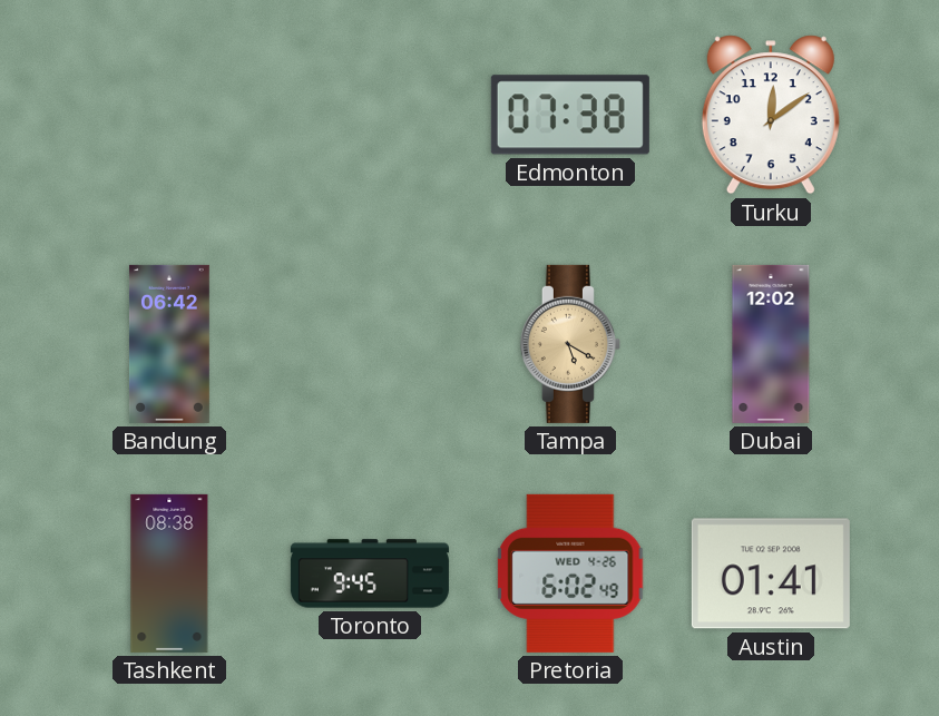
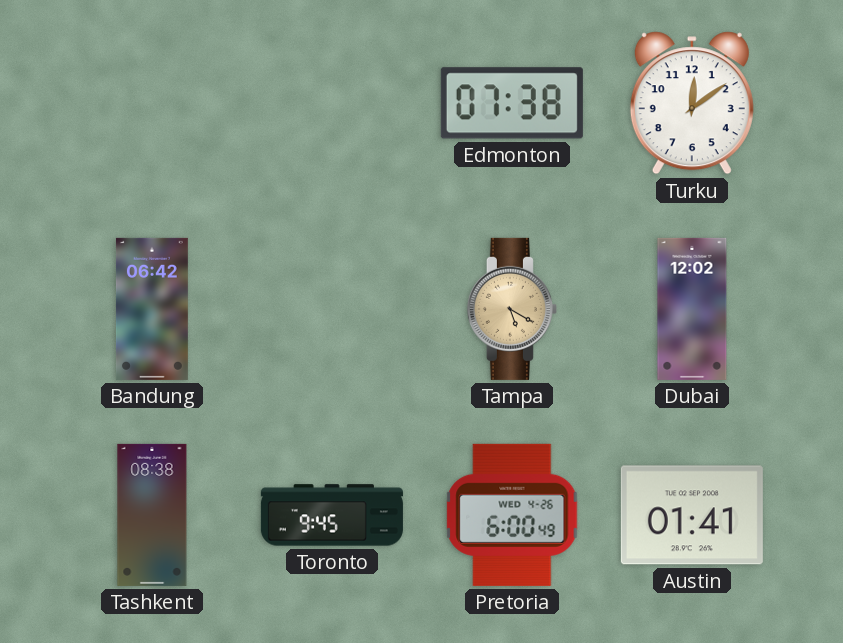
Pretoria: 6:02 -> 6:00
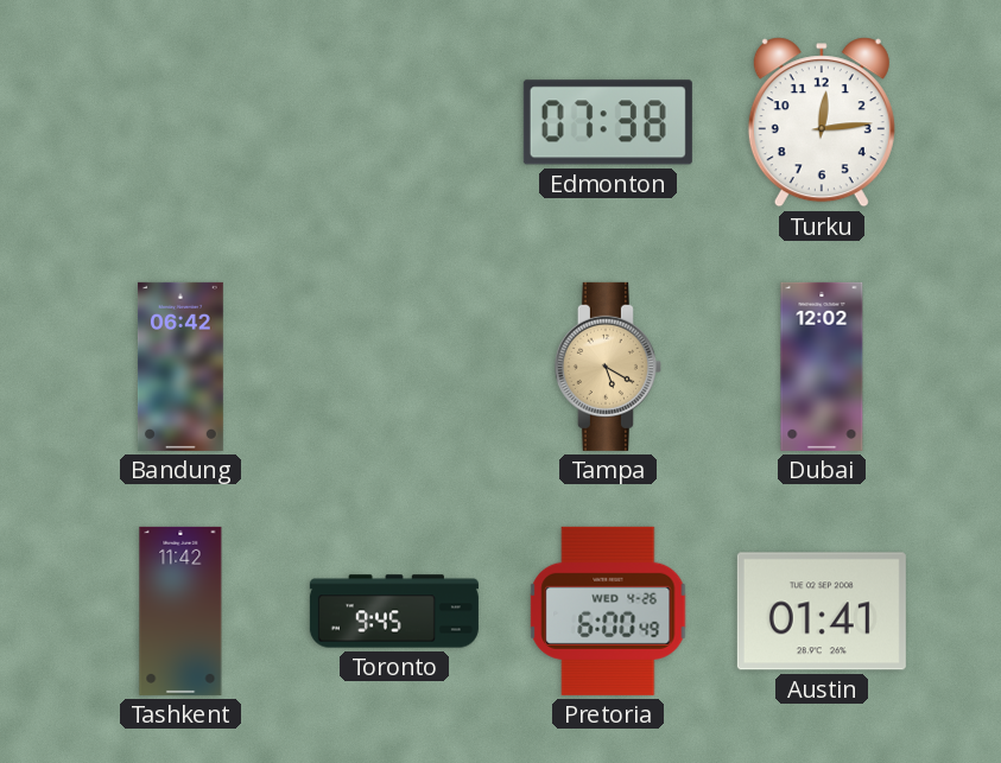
Turku: 12:09 -> 12:14
Tashkent: 08:38 -> 11:42
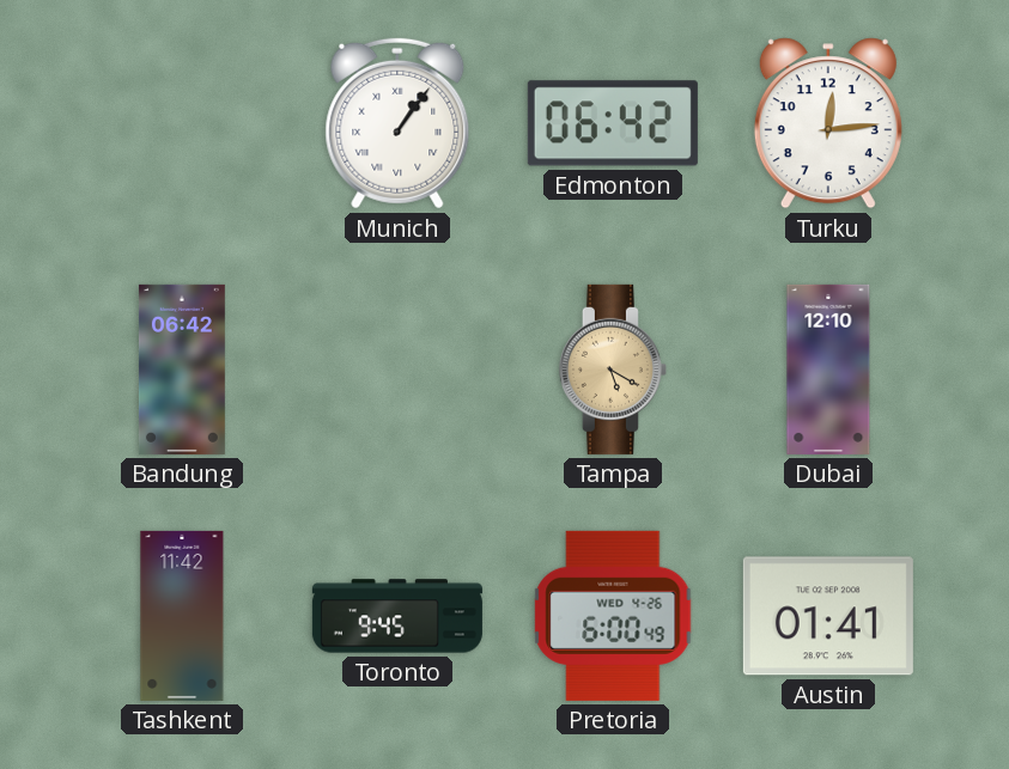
Munich: none -> 1:06
Edmonton: 07:38 -> 06:42
Dubai: 12:02 -> 12:10
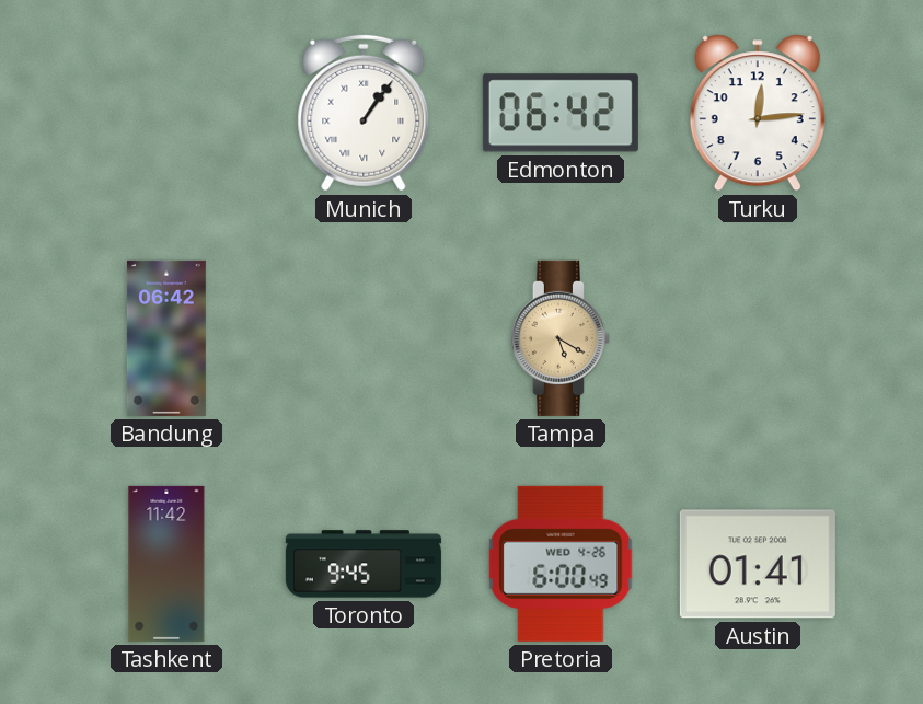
Dubai: 12:10 -> none
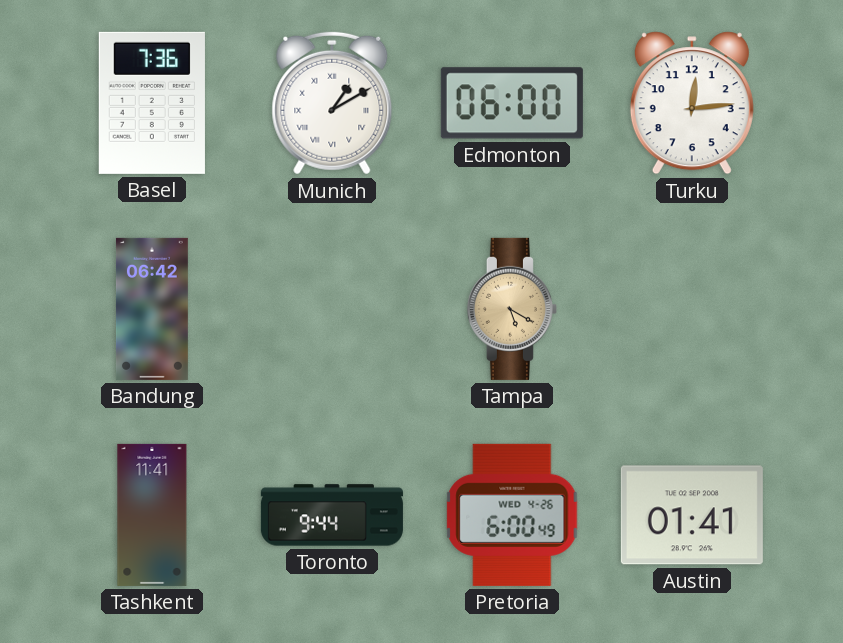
Basel: none -> 7:36
Munich: 1:06 -> 1:10
Edmonton: 06:42 -> 06:00
Tashkent: 11:42 -> 11:41
Toronto: 9:45 -> 9:44
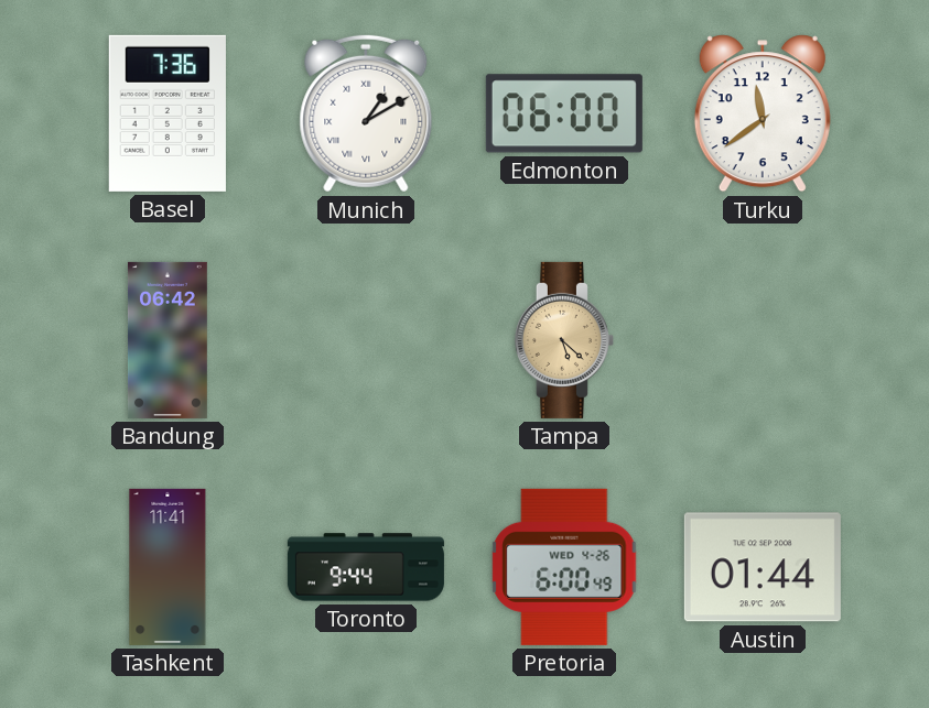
Turku: 12:14 -> 11:39
Tampa: 5:20 -> 5:22
Austin: 01:41 -> 01:44
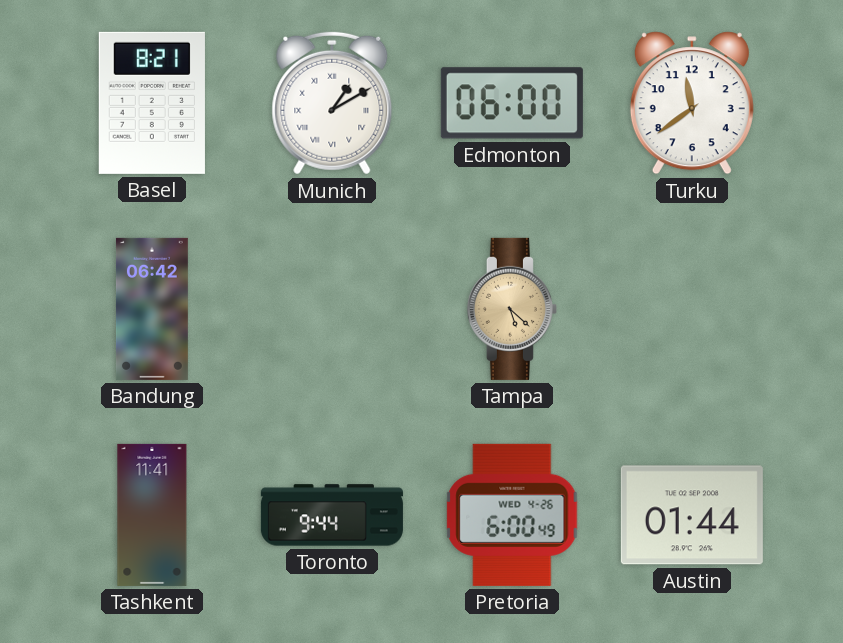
Basel: 7:36 -> 8:21
